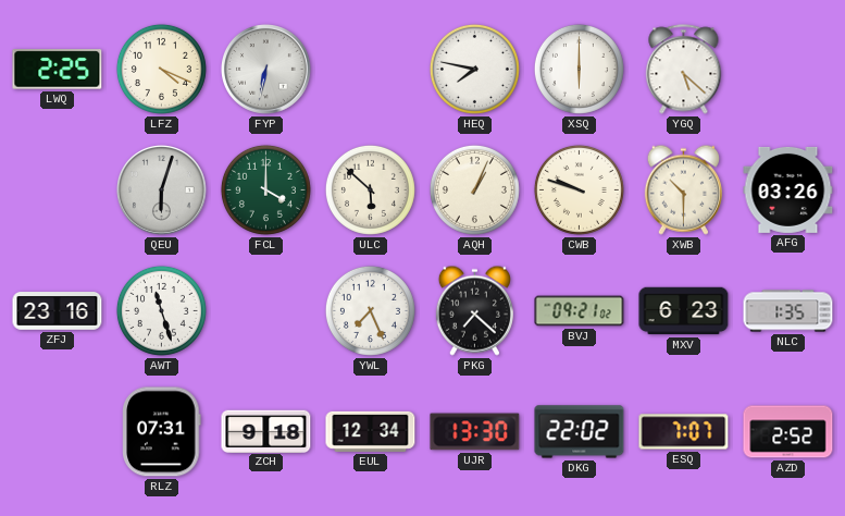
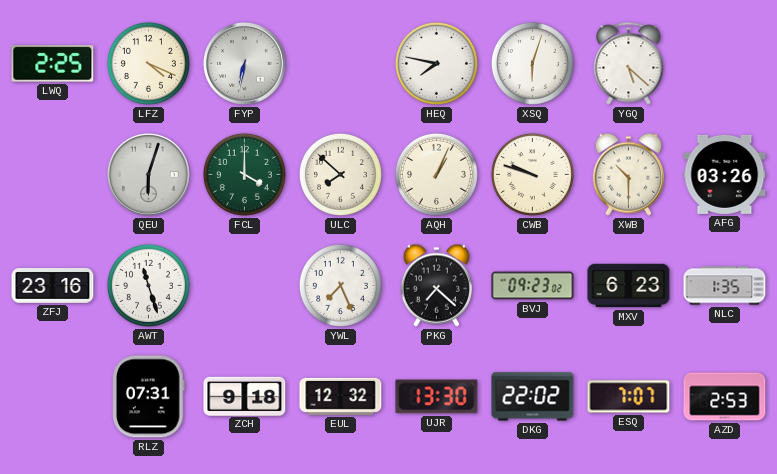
XSQ: 6:00 -> 6:03
ULC: 5:52 -> 7:52
BVJ: 09:21 -> 09:23
EUL: 12:34 -> 12:32
AZD: 2:52 -> 2:53
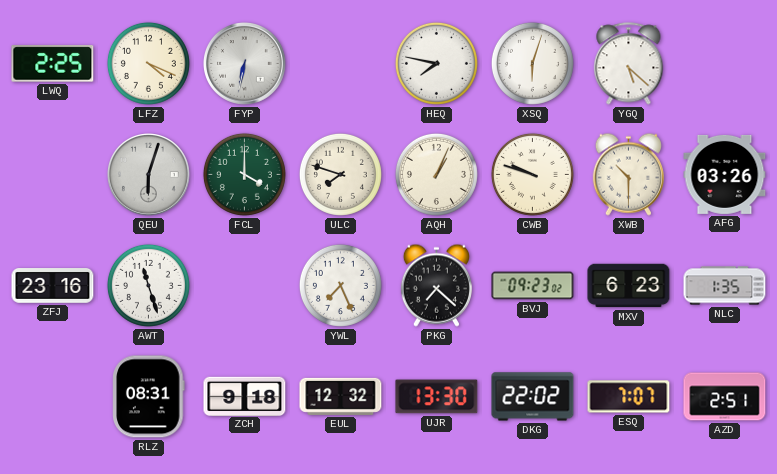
ULC: 7:52 -> 7:48
RLZ: 07:31 -> 08:31
AZD: 2:53 -> 2:51
